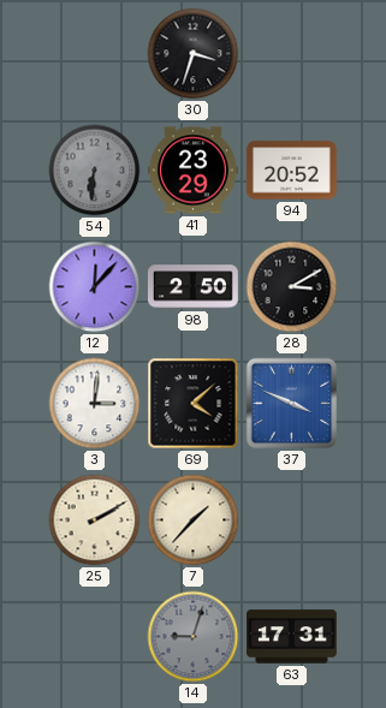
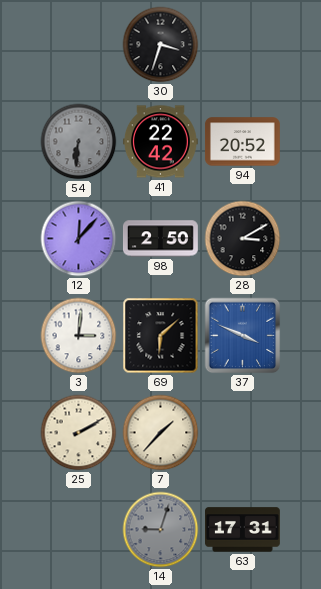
41: 23:29 -> 22:42
69: 4:08 -> 6:08
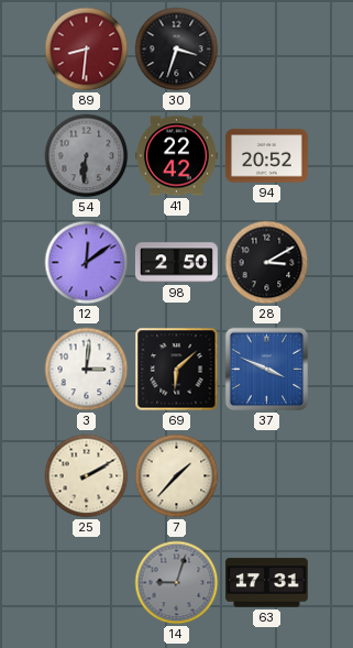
89: none -> 8:31
12: 12:07 -> 12:09
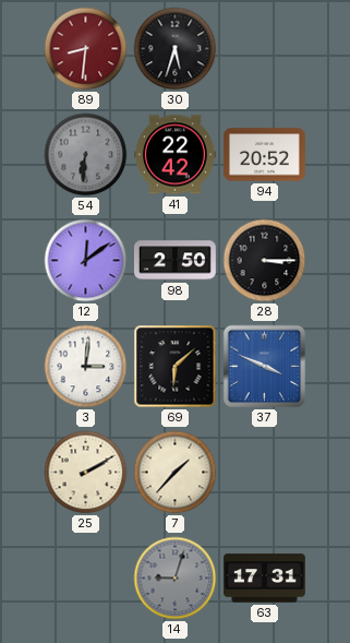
30: 3:33 -> 5:33
28: 3:10 -> 3:15
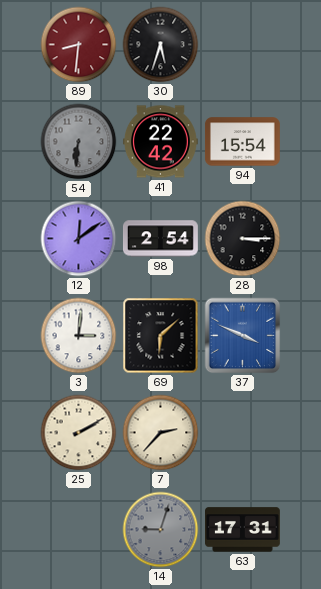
94: 20:52 -> 15:54
98: 2:50 -> 2:54
7: 1:37 -> 2:37
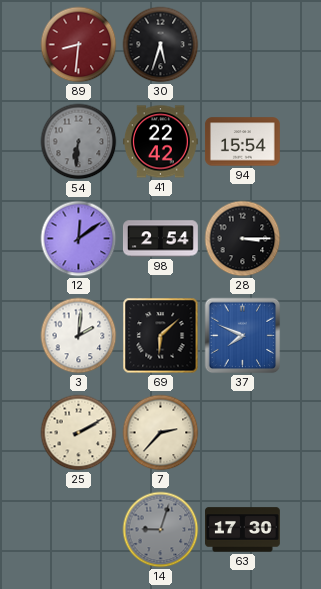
3: 3:01 -> 2:01
37: 3:49 -> 7:49
63: 17:31 -> 17:30
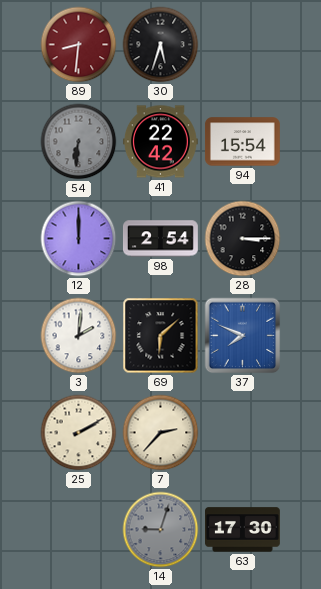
12: 12:09 -> 12:00
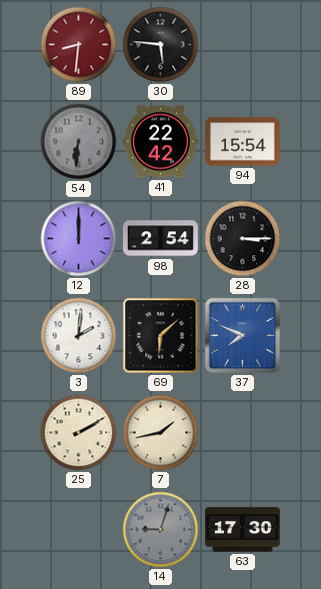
30: 5:33 -> 5:46
7: 2:37 -> 1:43
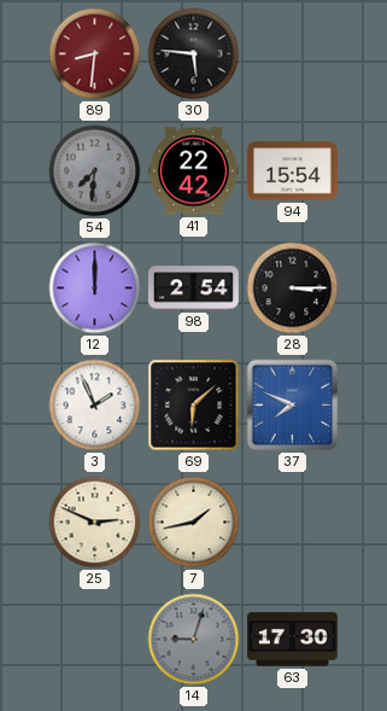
54: 6:31 -> 7:31
3: 2:01 -> 1:56
25: 2:10 -> 2:49
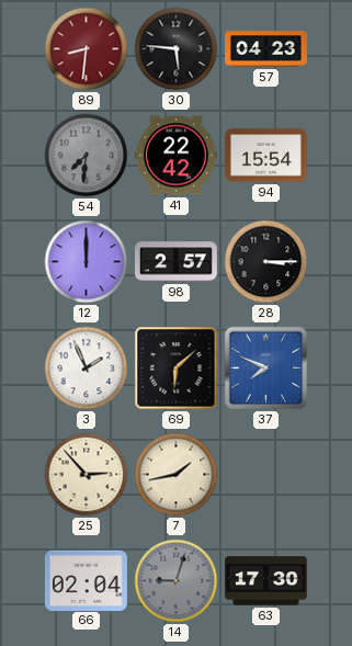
57: none -> 04:23
98: 2:54 -> 2:57
25: 2:49 -> 2:53
66: none -> 02:04
